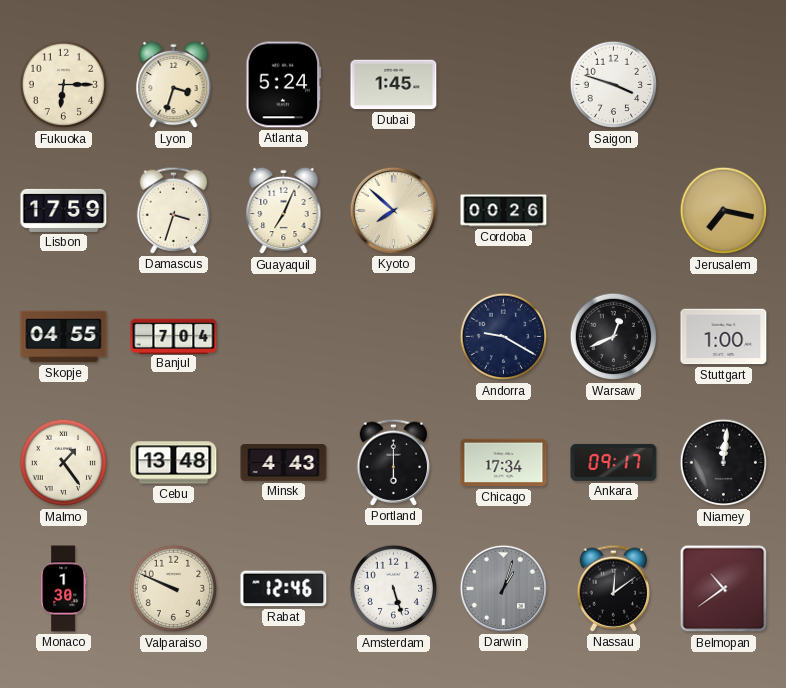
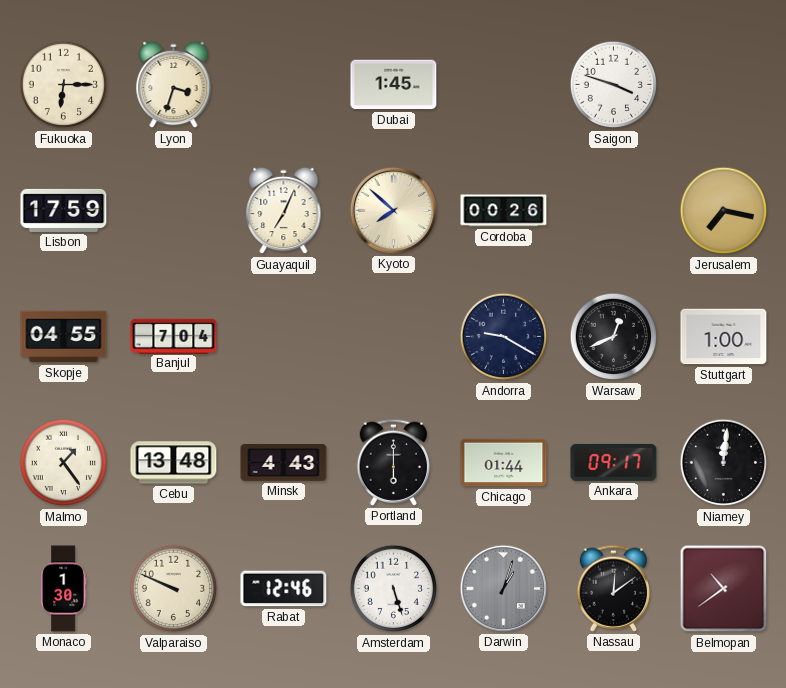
Atlanta: 5:24 -> none
Damascus: 3:33 -> none
Chicago: 17:34 -> 01:44
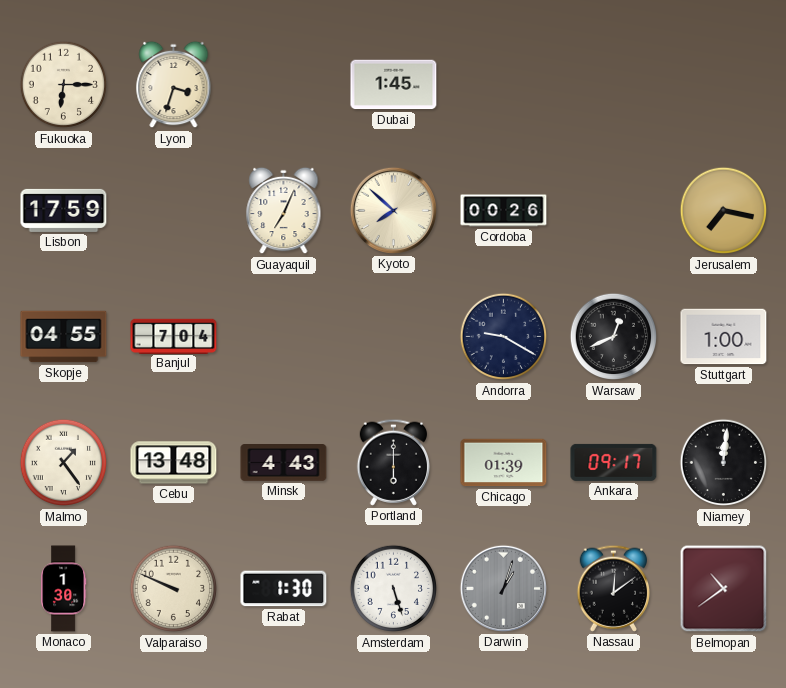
Saigon: 3:48 -> none
Chicago: 01:44 -> 01:39
Rabat: 12:46 -> 1:30
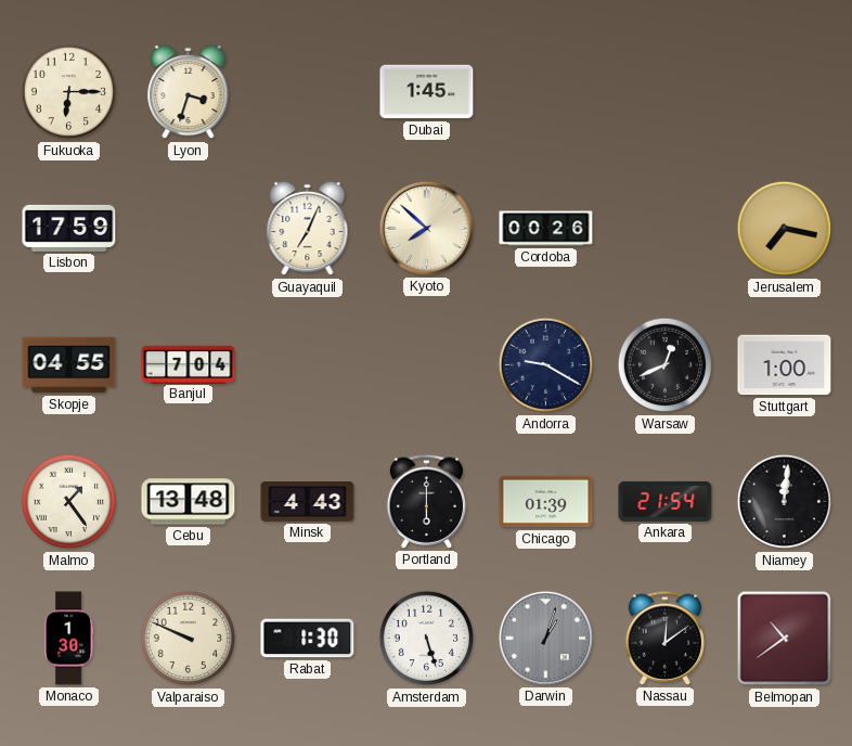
Ankara: 09:17 -> 21:54
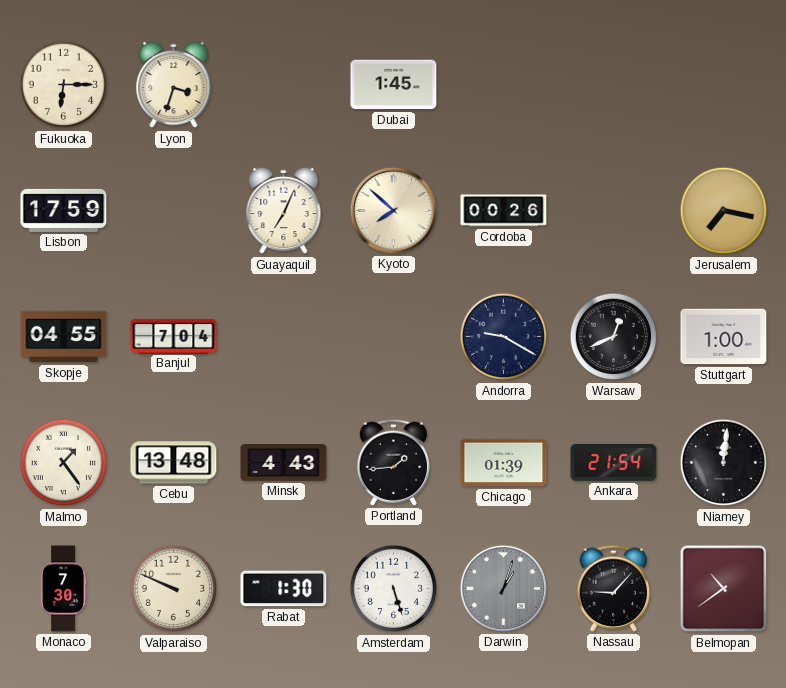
Portland: 6:00 -> 1:44
Monaco: 1:30 -> 7:30
Nassau: 12:09 -> 9:07
